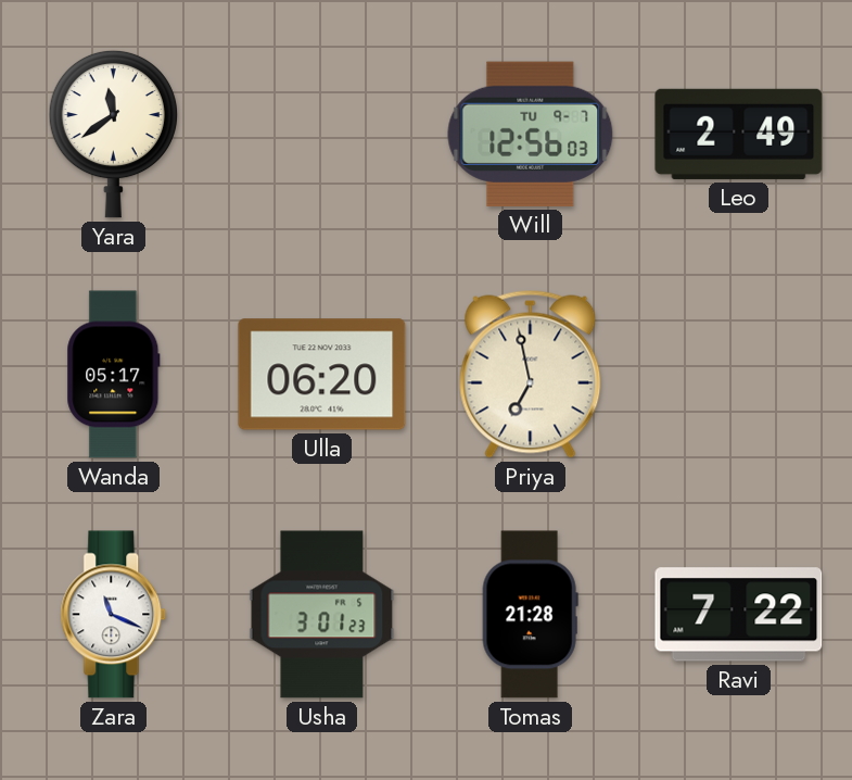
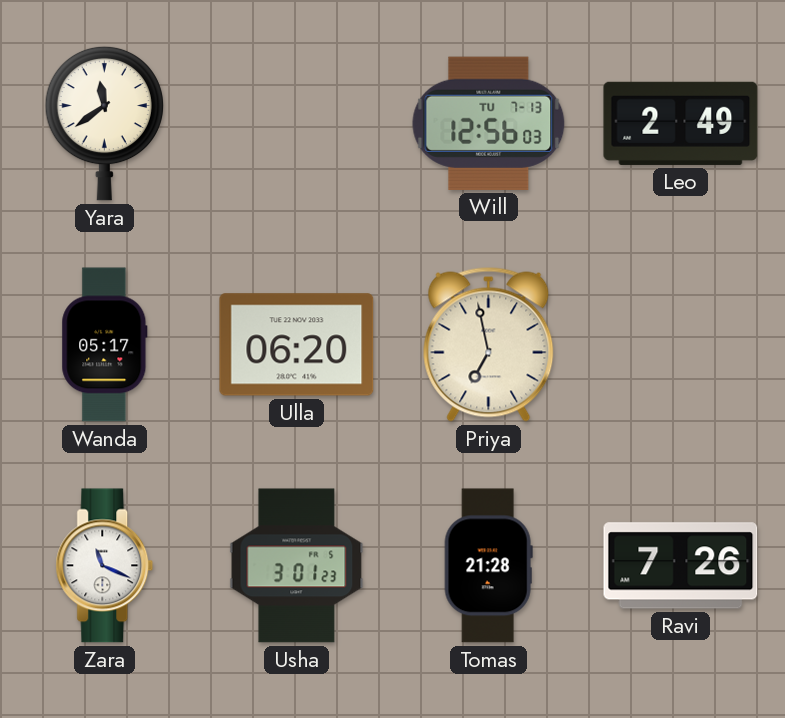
Will date: TU 9-7 -> TU 7-13
Ravi: 7:22 -> 7:26
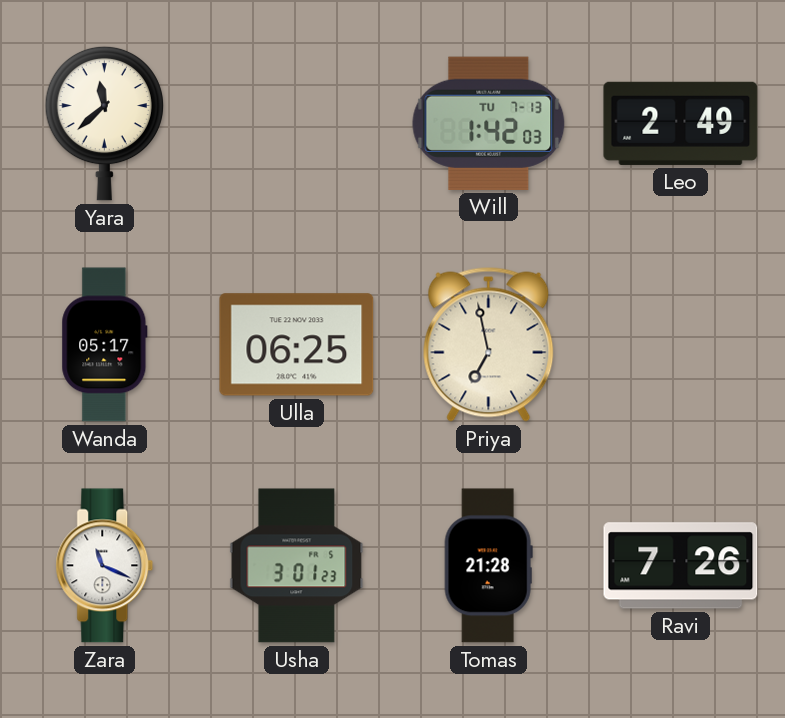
Yara: 11:39 -> 11:38
Will: 12:56 -> 1:42
Ulla: 06:20 -> 06:25
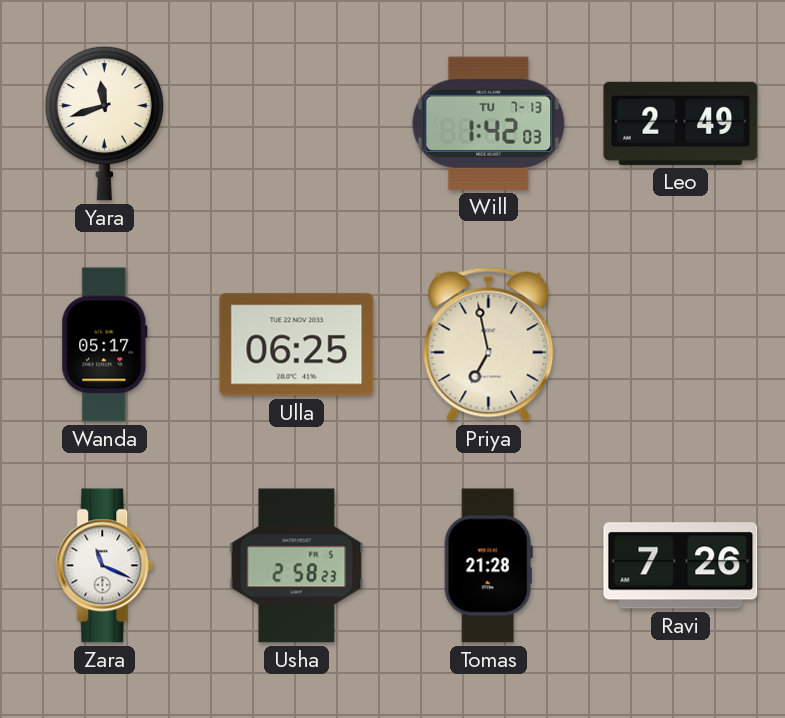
Yara: 11:38 -> 11:42
Usha: 3:01 -> 2:58
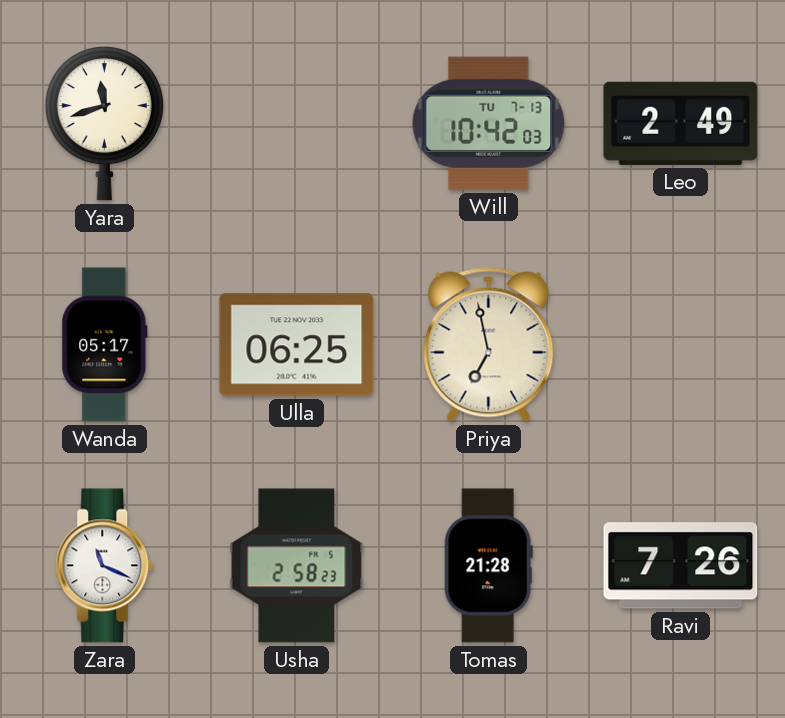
Will: 1:42 -> 10:42
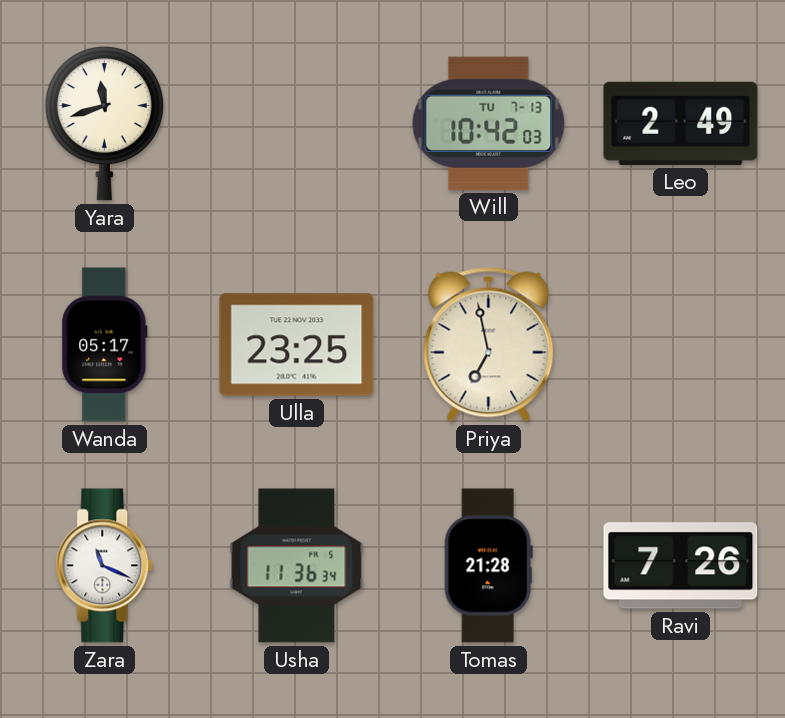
Ulla: 06:25 -> 23:25
Usha: 2:58 -> 11:36
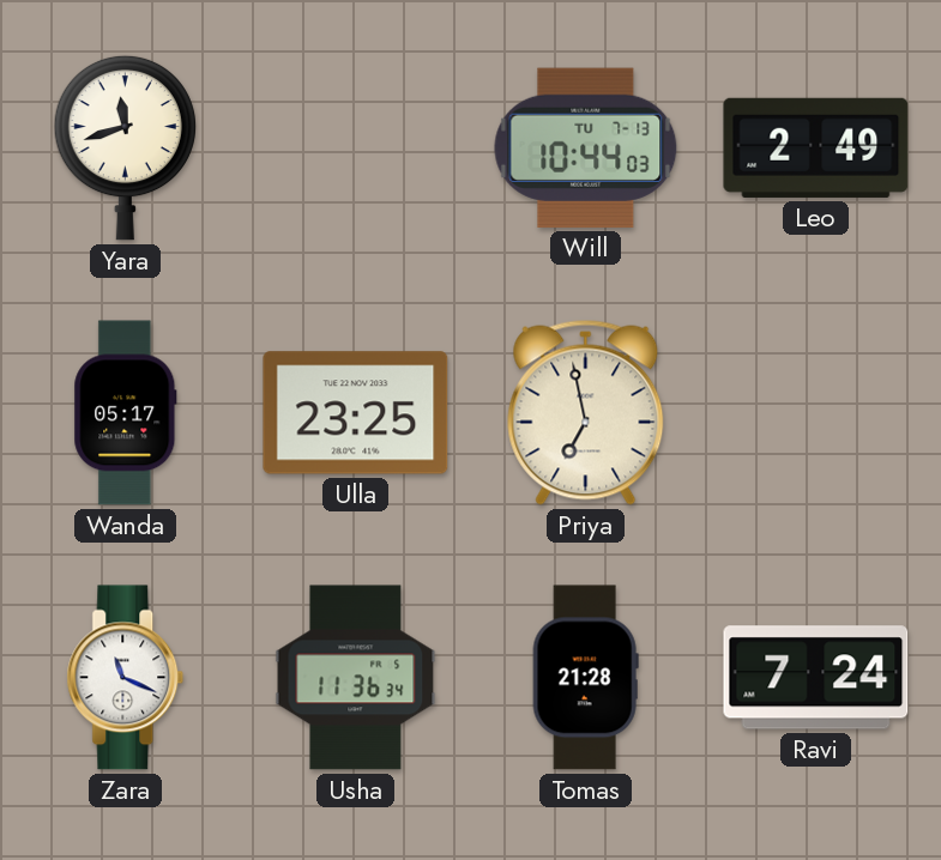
Will: 10:42 -> 10:44
Ravi: 7:26 -> 7:24
